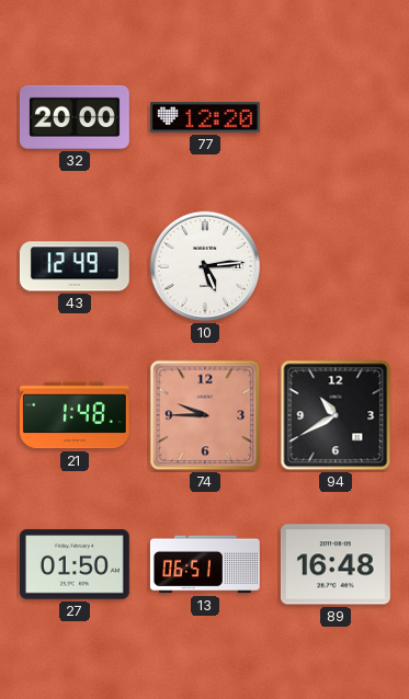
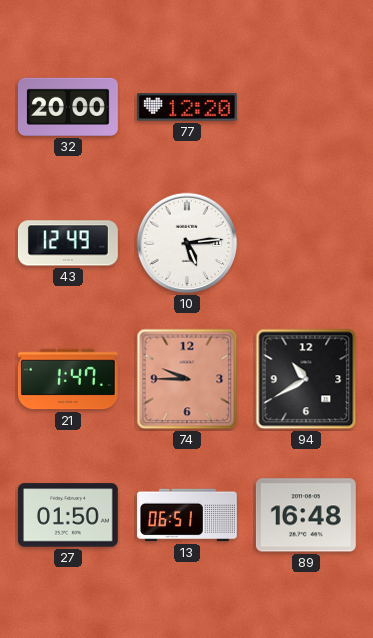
21: 1:48 -> 1:47
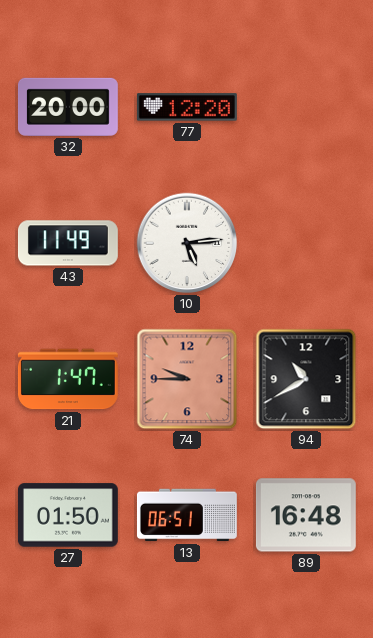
43: 12:49 -> 11:49
